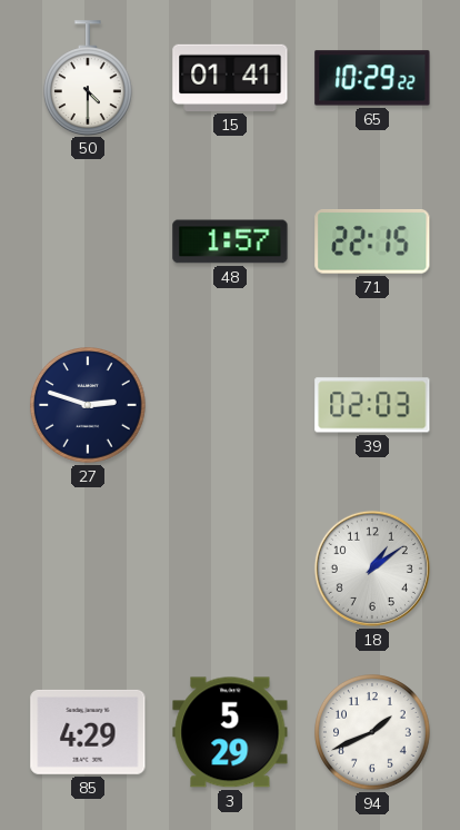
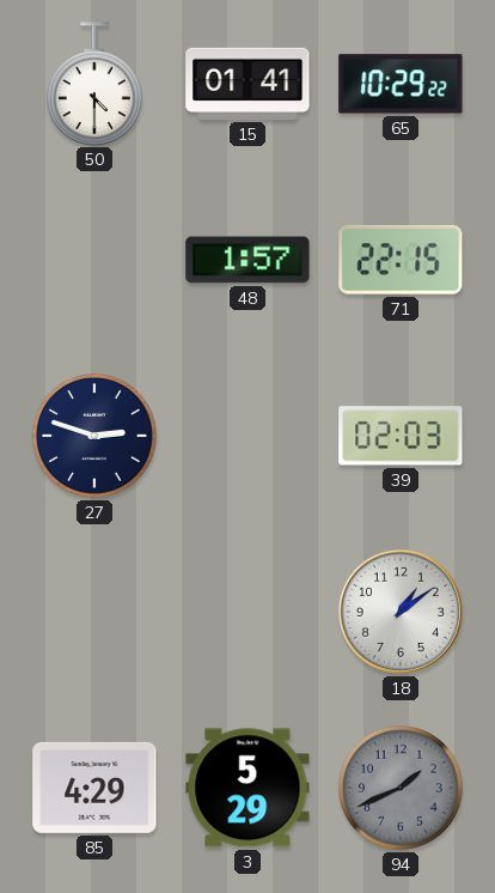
94 dial: white -> grey
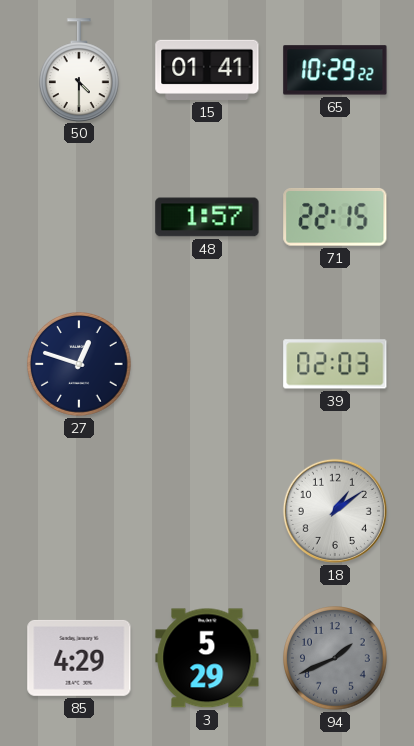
27: 2:48 -> 12:48
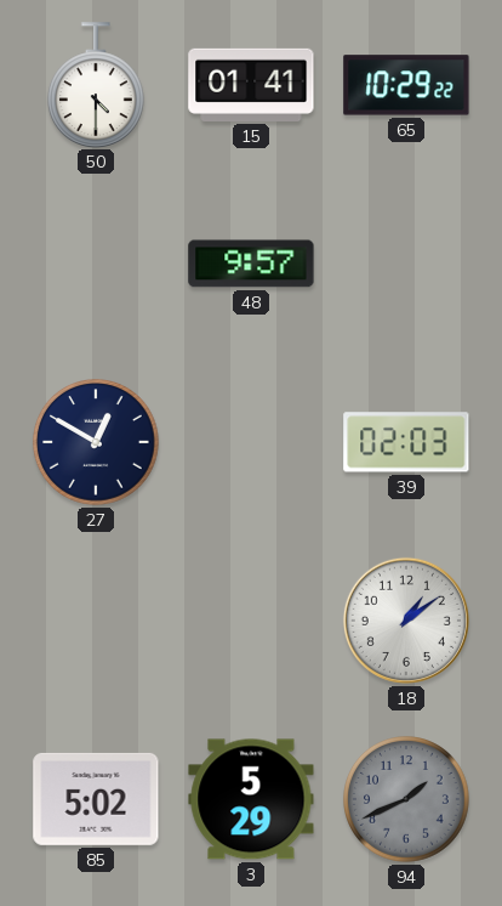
48: 1:57 -> 9:57
71: 22:15 -> none
27: 12:48 -> 12:50
85: 4:29 -> 5:02
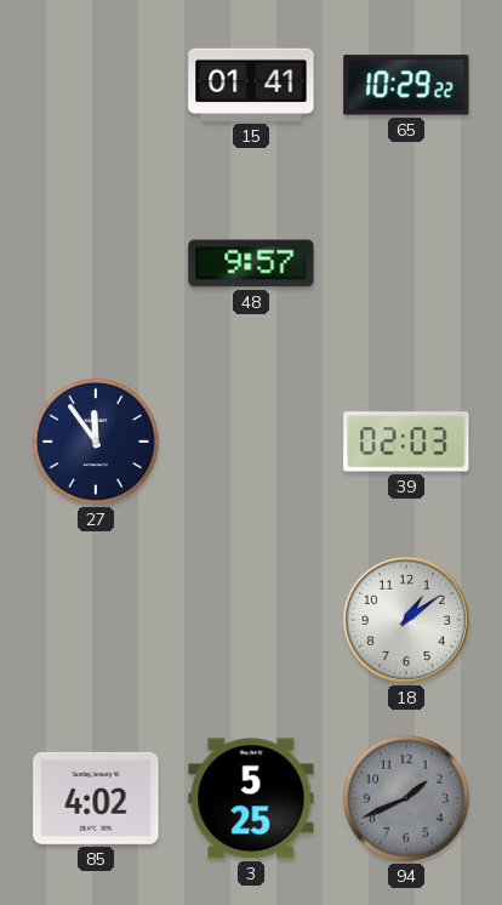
50: 4:30 -> none
27: 12:50 -> 11:54
85: 5:02 -> 4:02
3: 5:29 -> 5:25
